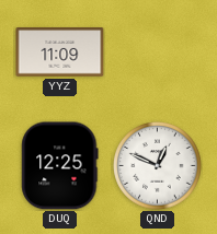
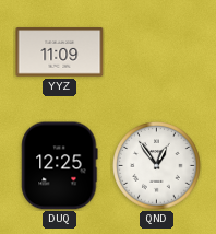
QND: 12:49 -> 12:54
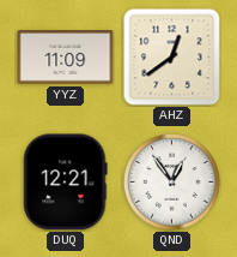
AHZ: none -> 12:39
DUQ: 12:25 -> 12:21
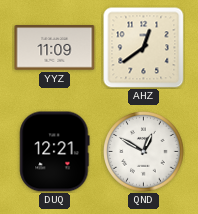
QND: 12:54 -> 12:50
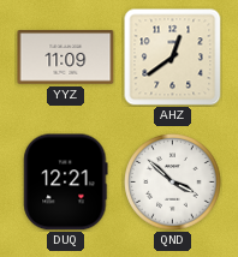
QND: 12:50 -> 3:52
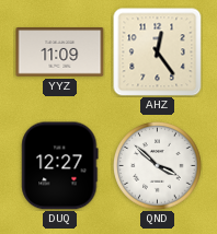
AHZ: 12:39 -> 12:24
DUQ: 12:21 -> 12:27
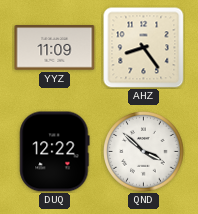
AHZ: 12:24 -> 8:24
DUQ: 12:27 -> 12:22
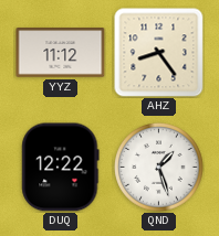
YYZ: 11:09 -> 11:12
QND: 3:52 -> 1:27
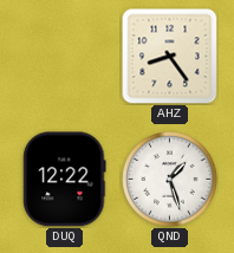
YYZ: 11:12 -> none
